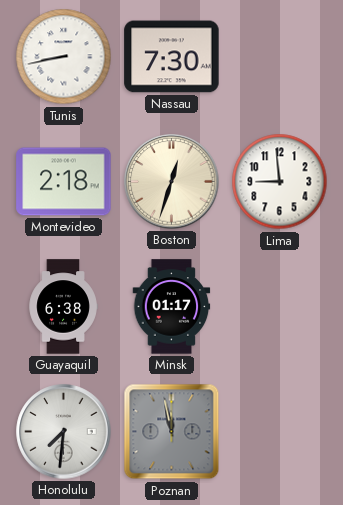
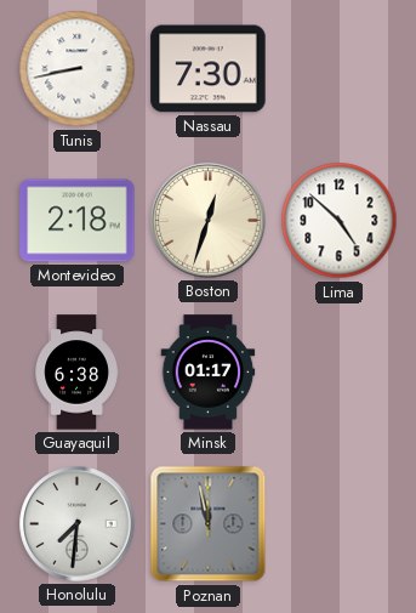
Lima: 8:59 -> 4:52
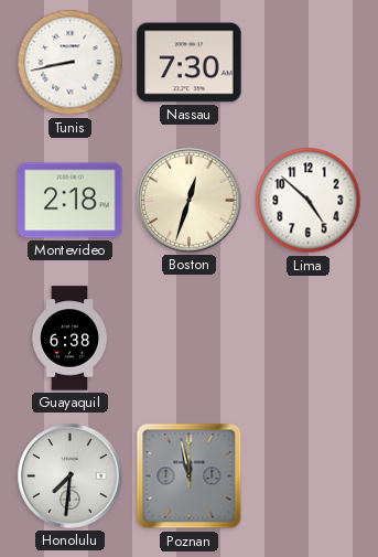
Minsk: 01:17 -> none
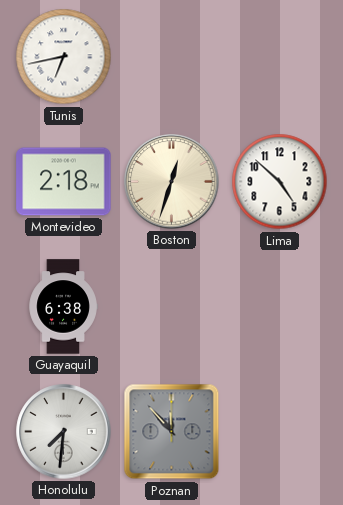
Tunis: 8:43 -> 6:43
Nassau: 7:30 -> none
Poznan: 11:58 -> 11:53
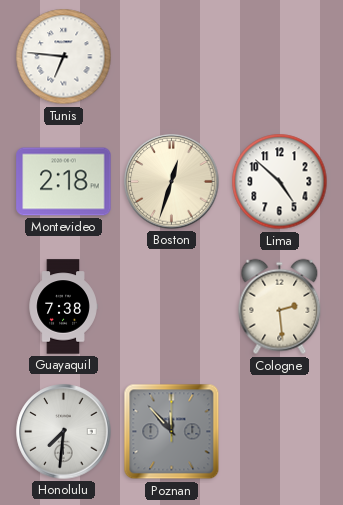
Tunis: 6:43 -> 6:46
Guayaquil: 6:38 -> 7:38
Cologne: none -> 2:29
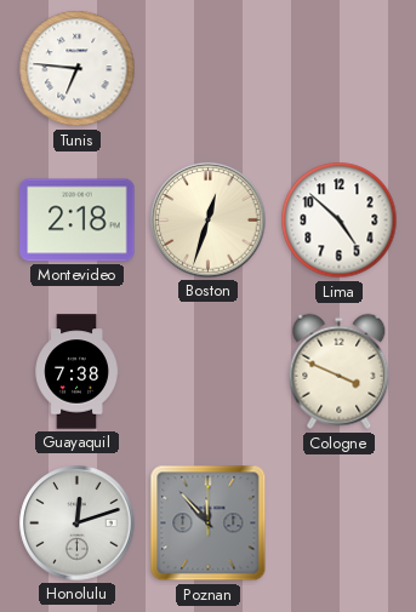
Cologne: 2:29 -> 3:49
Honolulu: 7:31 -> 12:12
